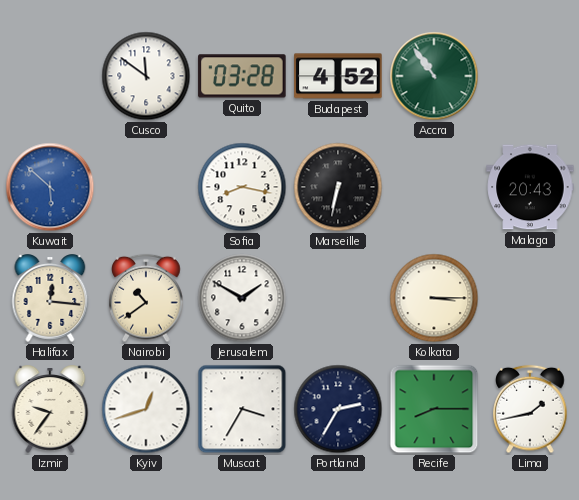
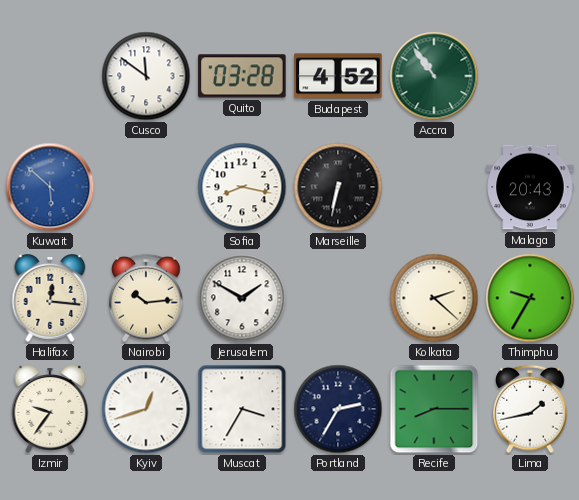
Nairobi: 10:39 -> 10:14
Kolkata: 3:15 -> 2:22
Thimphu: none -> 9:35
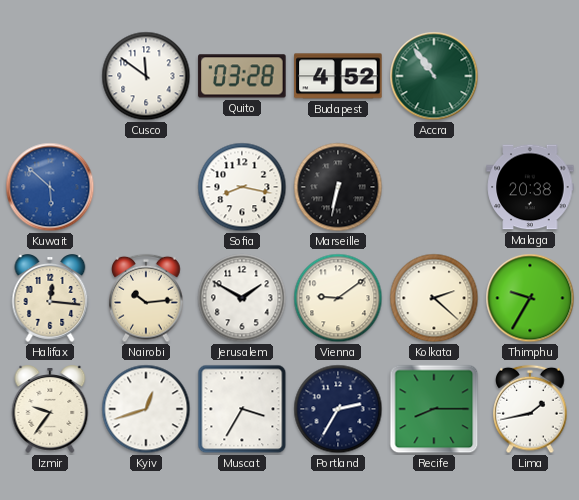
Malaga: 20:43 -> 20:38
Vienna: none -> 9:09
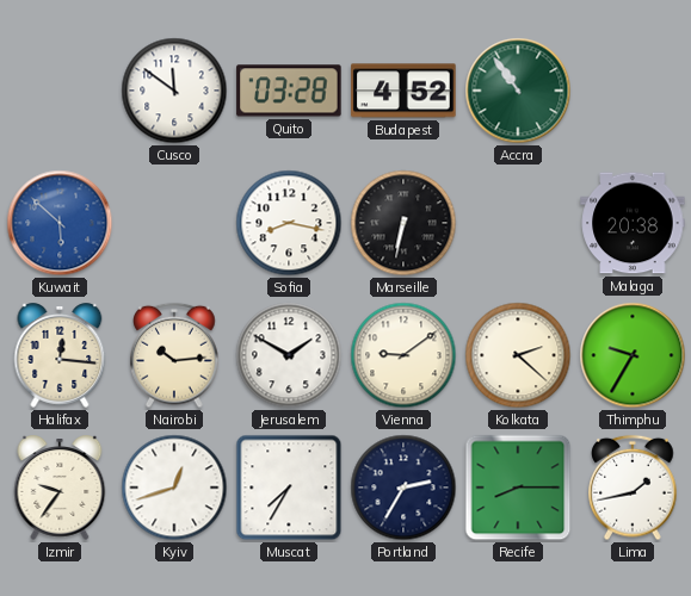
Muscat: 3:35 -> 7:35
